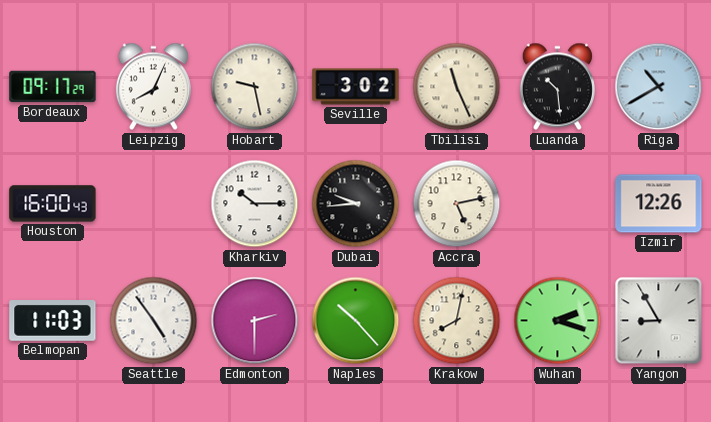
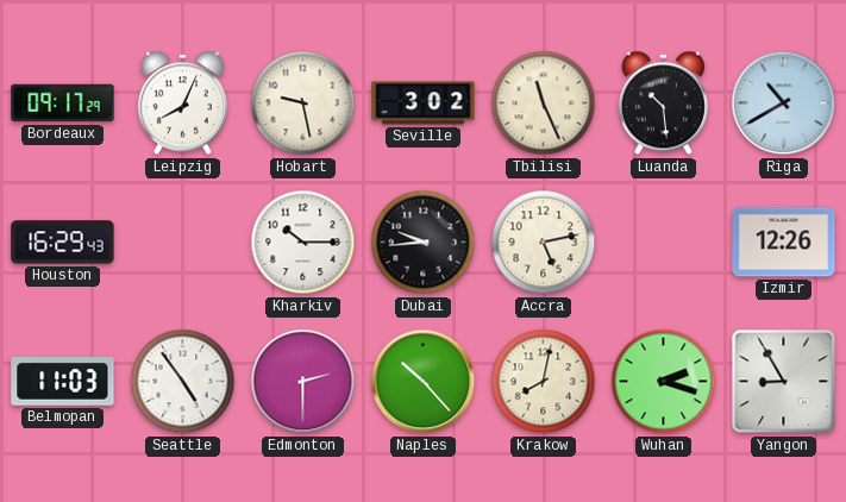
Houston: 16:00 -> 16:29
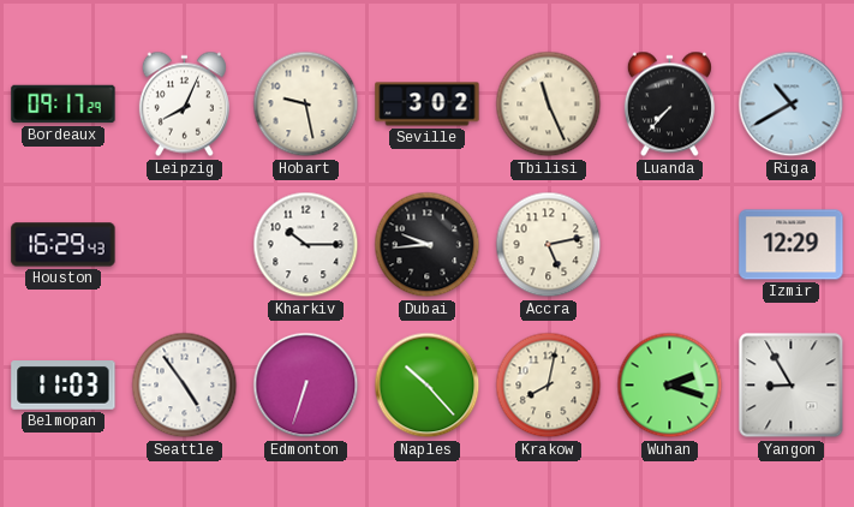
Luanda: 10:29 -> 7:37
Izmir: 12:26 -> 12:29
Edmonton: 2:30 -> 6:33
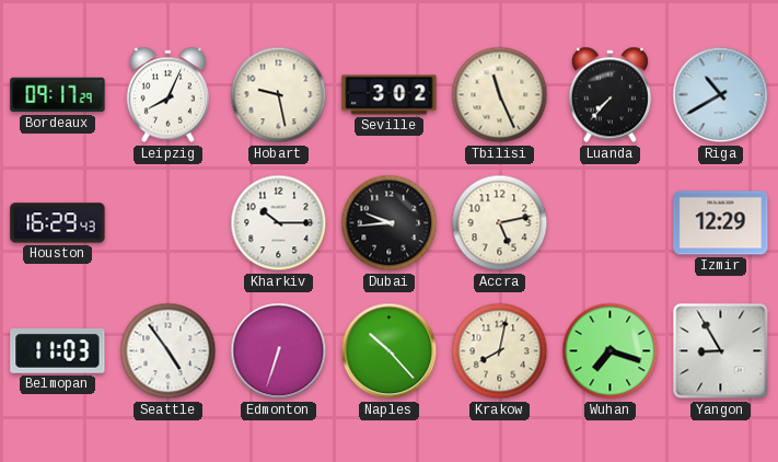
Wuhan: 2:18 -> 7:18
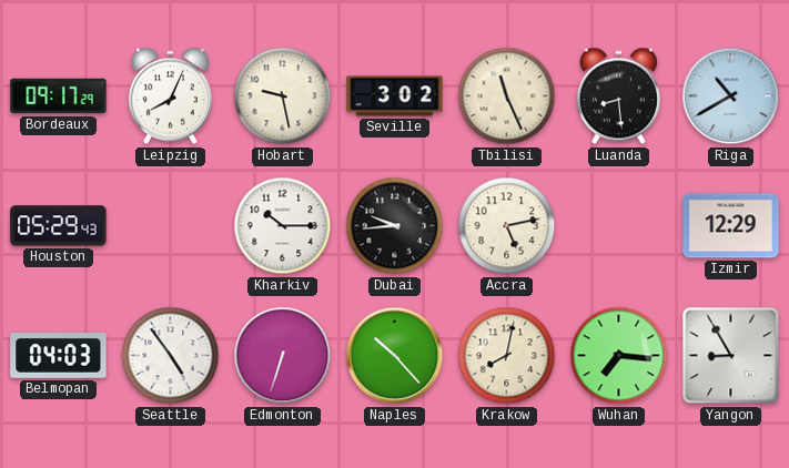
Luanda: 7:37 -> 8:29
Houston: 16:29 -> 05:29
Belmopan: 11:03 -> 04:03
Wuhan: 7:18 -> 7:16
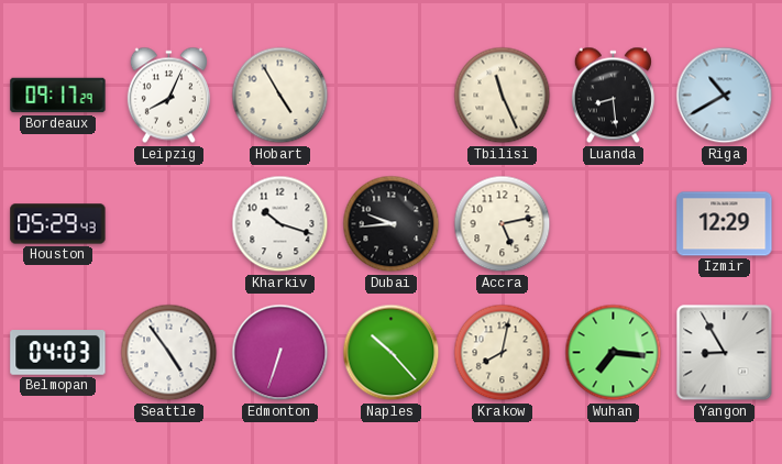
Hobart: 9:28 -> 4:55
Seville: 3:02 -> none
Kharkiv: 10:15 -> 10:18
